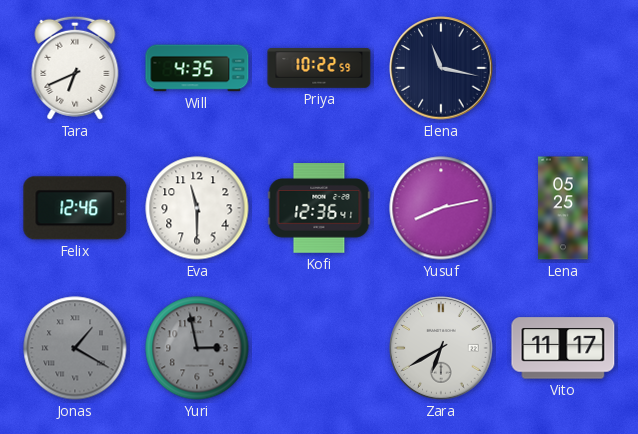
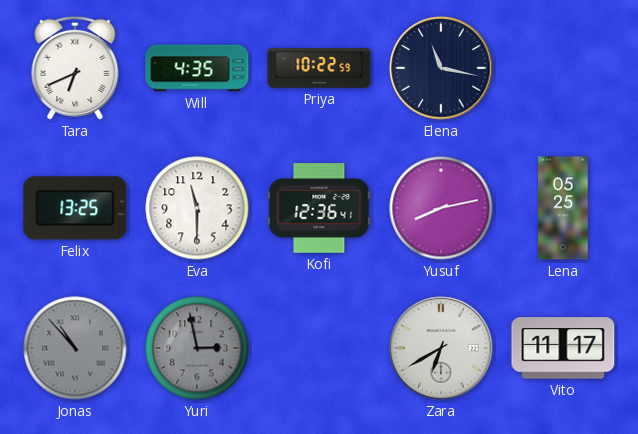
Felix: 12:46 -> 13:25
Jonas: 1:20 -> 10:53
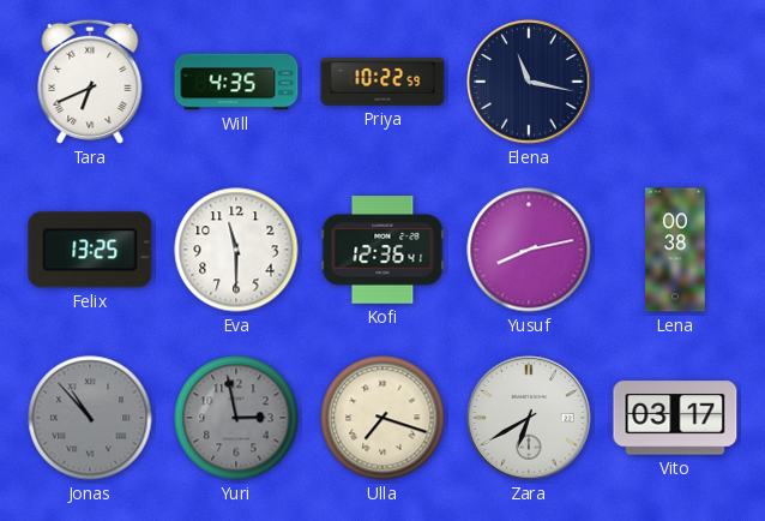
Lena: 05:25 -> 00:38
Ulla: none -> 7:18
Vito: 11:17 -> 03:17
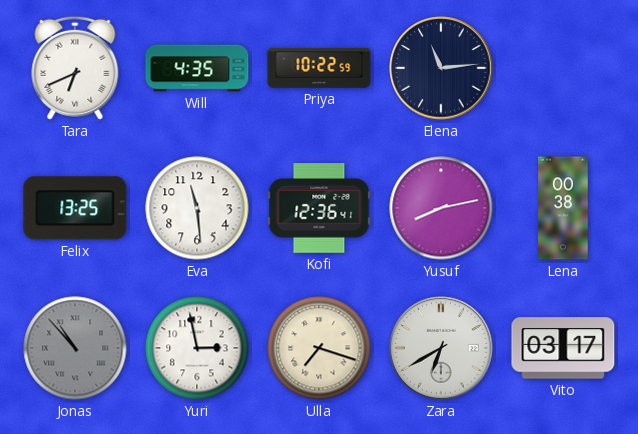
Elena: 11:17 -> 11:14
Eva: 11:30 -> 11:29
Yuri dial: grey -> white
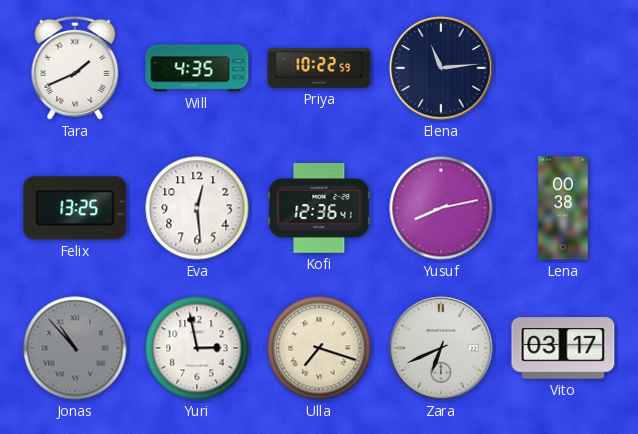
Tara: 6:41 -> 1:41
Eva: 11:29 -> 12:29
Zara: 6:40 -> 6:41
